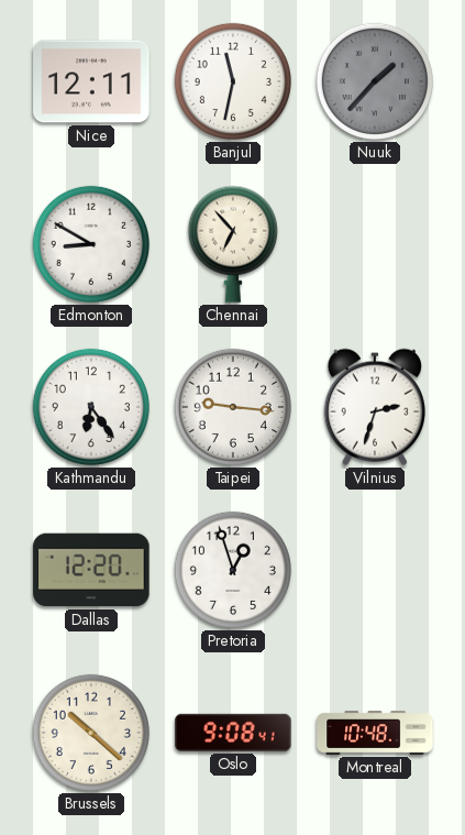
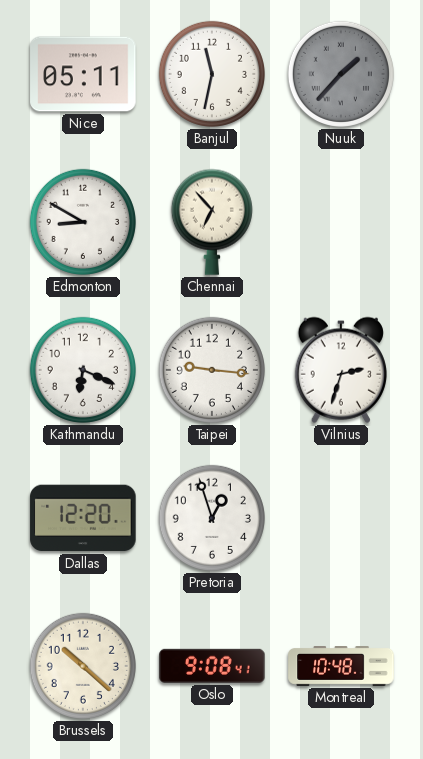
Nice: 12:11 -> 05:11
Kathmandu: 6:24 -> 6:19
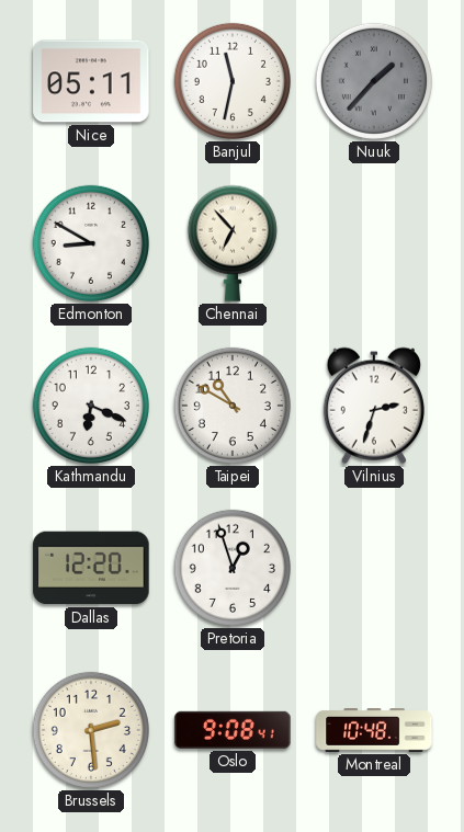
Taipei: 9:16 -> 10:50
Brussels: 10:22 -> 2:29
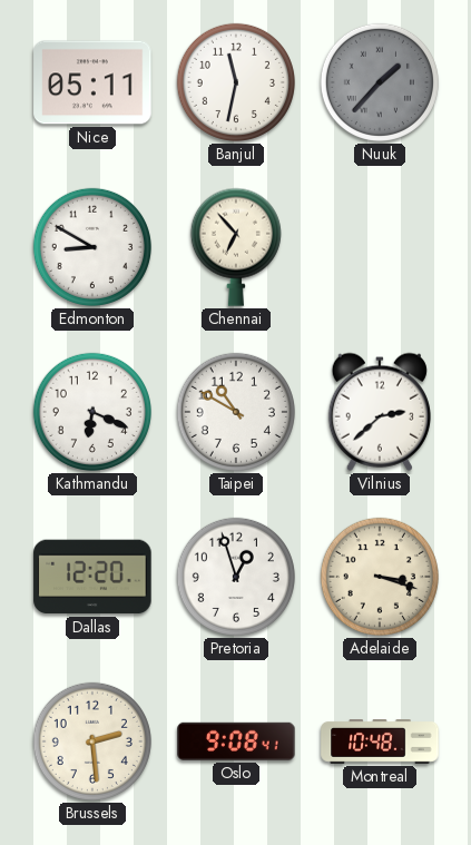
Vilnius: 2:33 -> 2:38
Adelaide: none -> 3:18
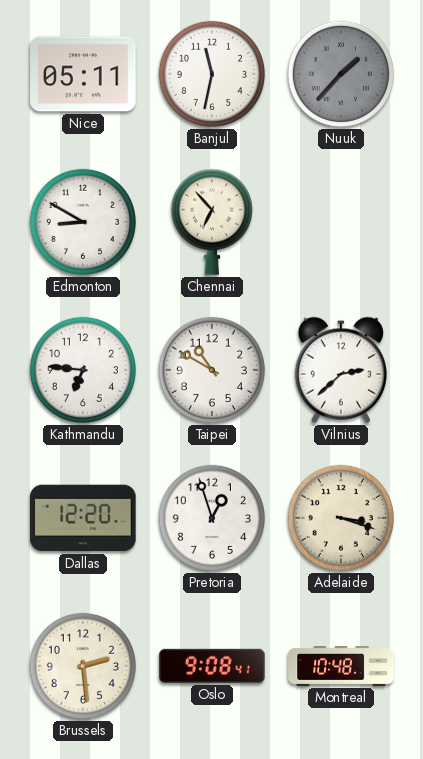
Kathmandu: 6:19 -> 6:46
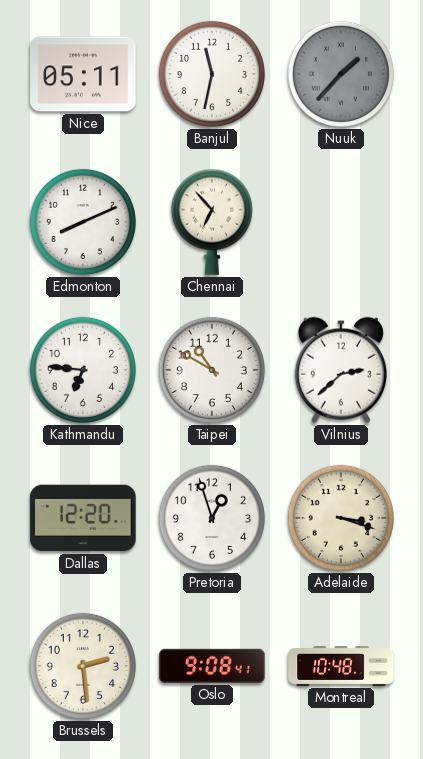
Edmonton: 8:50 -> 8:11
